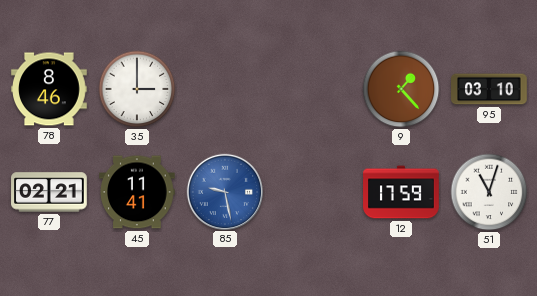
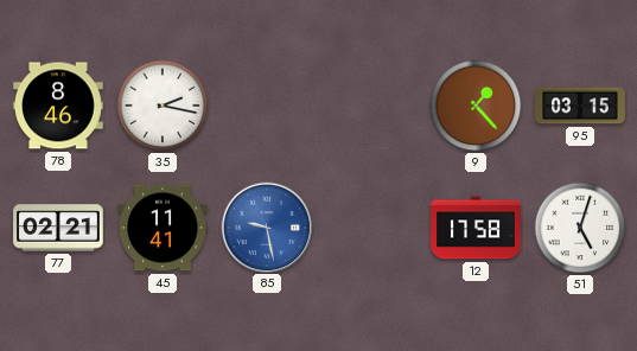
35: 3:00 -> 2:17
95: 03:10 -> 03:15
12: 17:59 -> 17:58
51: 11:03 -> 5:03
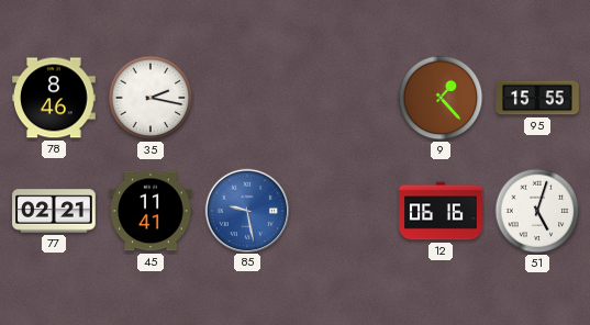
95: 03:15 -> 15:55
12: 17:58 -> 06:16
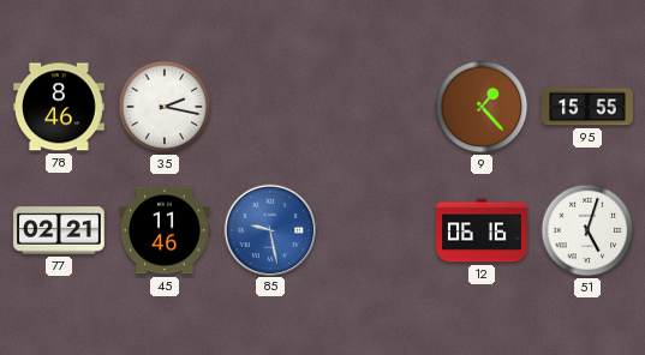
45: 11:41 -> 11:46
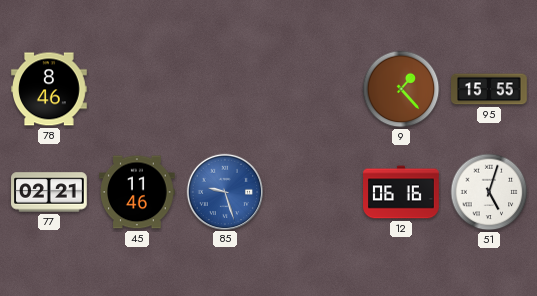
35: 2:17 -> none
85: 9:28 -> 9:27
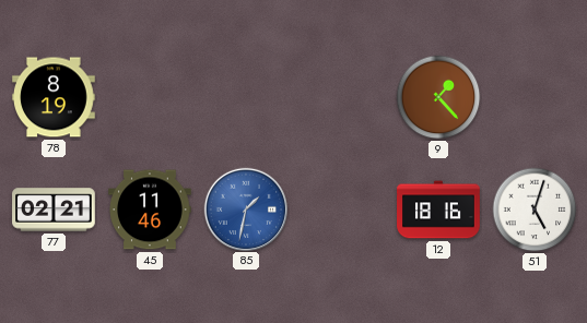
78: 8:46 -> 8:19
95: 15:55 -> none
85: 9:27 -> 1:32
12: 06:16 -> 18:16
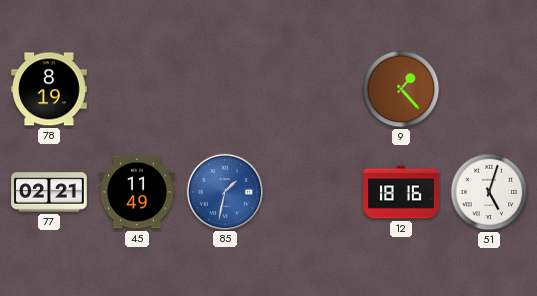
45: 11:46 -> 11:49
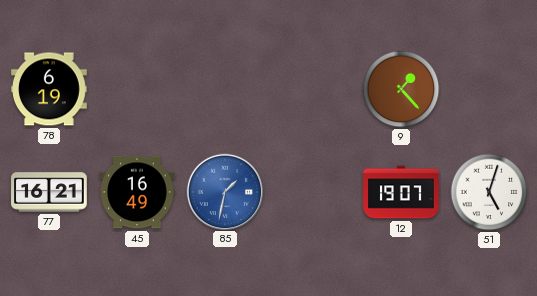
78: 8:19 -> 6:19
77: 02:21 -> 16:21
45: 11:49 -> 16:49
12: 18:16 -> 19:07
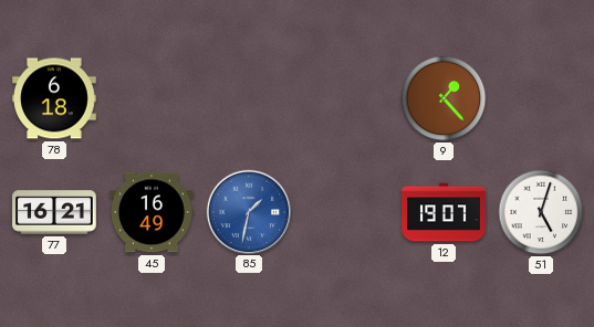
78: 6:19 -> 6:18
